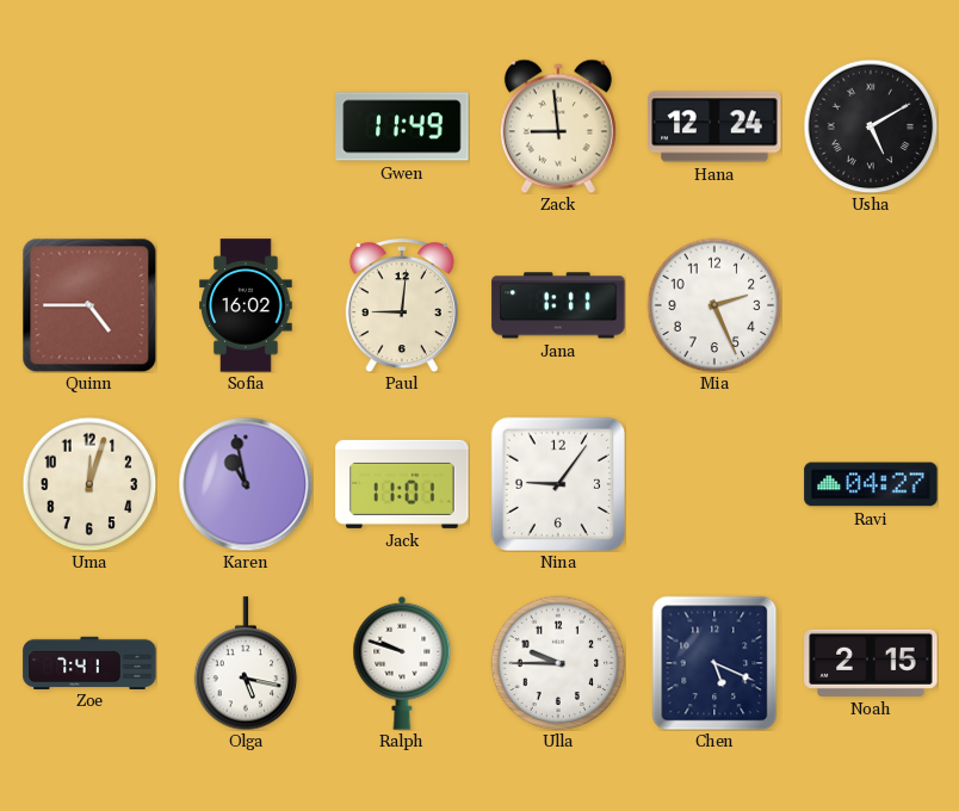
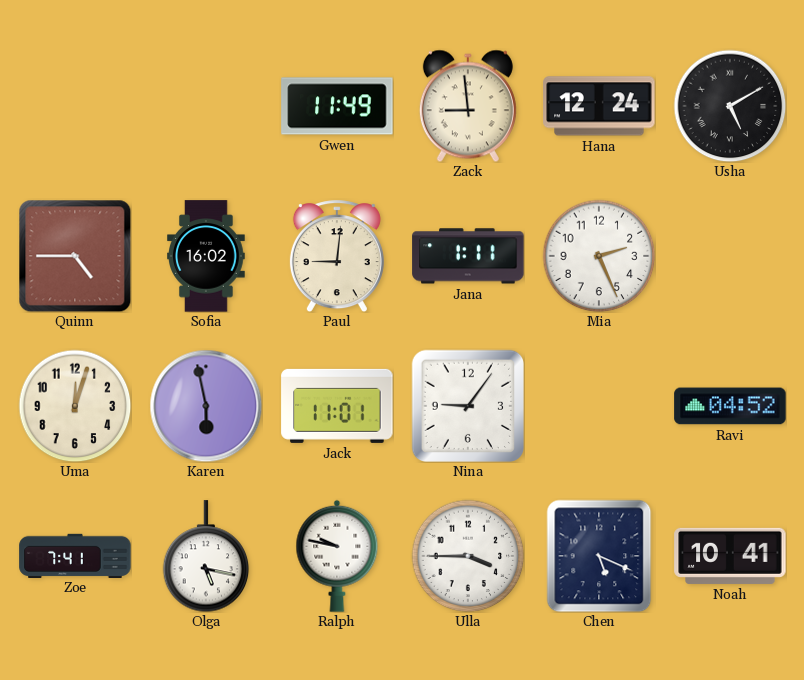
Karen: 10:58 -> 5:58
Ravi: 04:27 -> 04:52
Ralph: 9:48 -> 9:47
Ulla: 9:45 -> 3:45
Noah: 2:15 -> 10:41
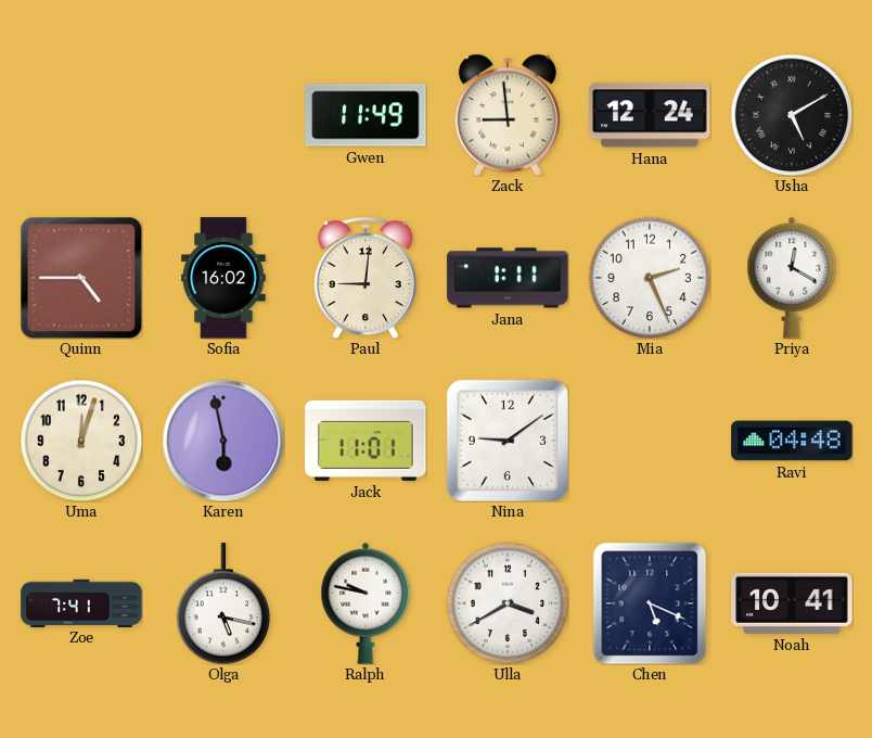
Priya: none -> 12:20
Nina: 9:06 -> 9:09
Ravi: 04:52 -> 04:48
Ulla: 3:45 -> 3:40
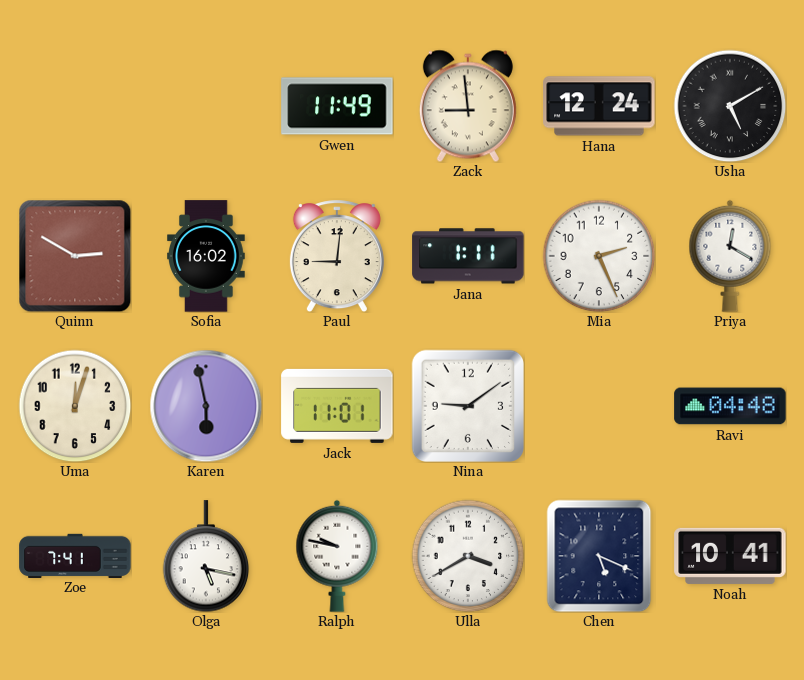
Quinn: 4:45 -> 2:50
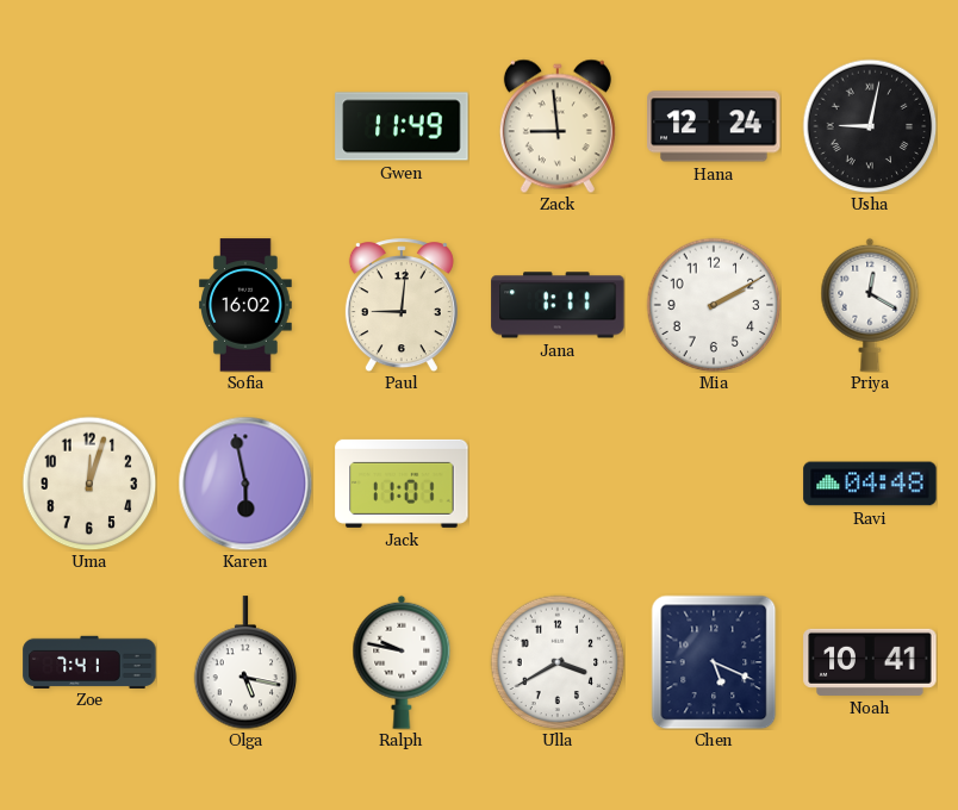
Usha: 5:10 -> 9:02
Quinn: 2:50 -> none
Mia: 2:26 -> 2:10
Nina: 9:09 -> none
